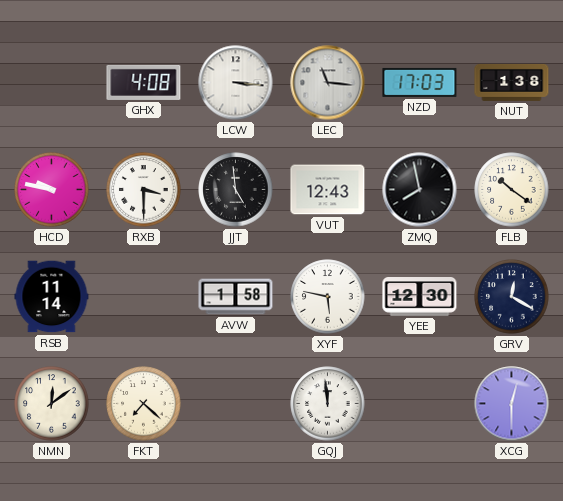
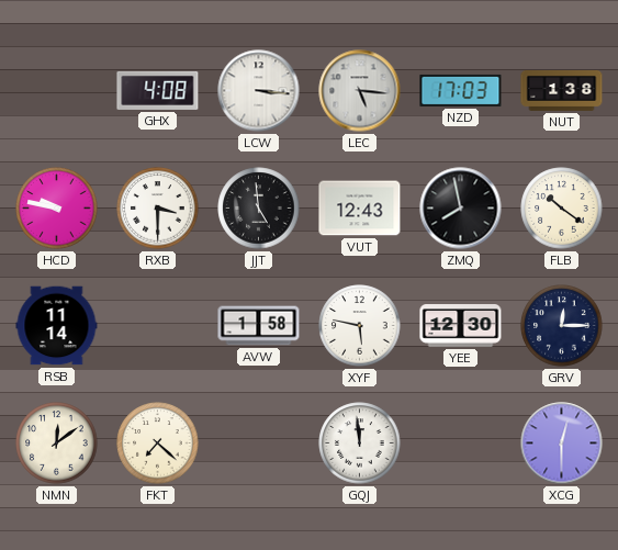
LEC: 11:16 -> 5:16
GRV: 12:20 -> 12:15
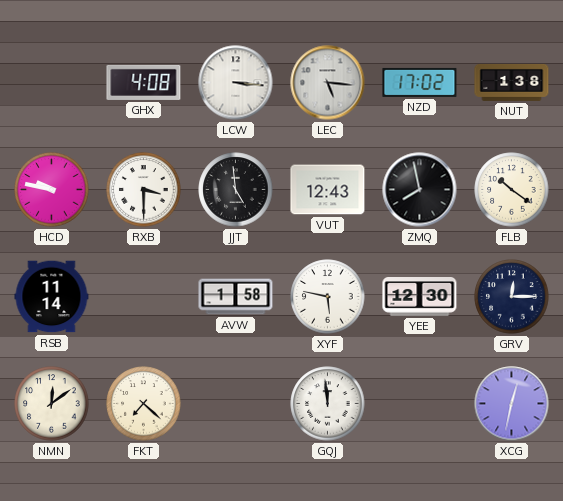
NZD: 17:03 -> 17:02
XCG: 12:30 -> 12:32
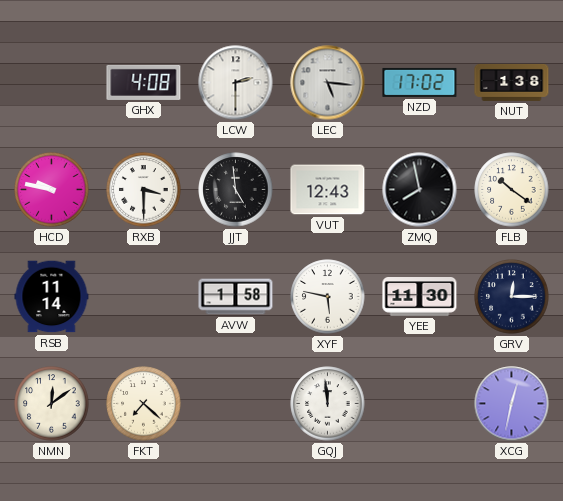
LCW: 3:16 -> 2:30
YEE: 12:30 -> 11:30
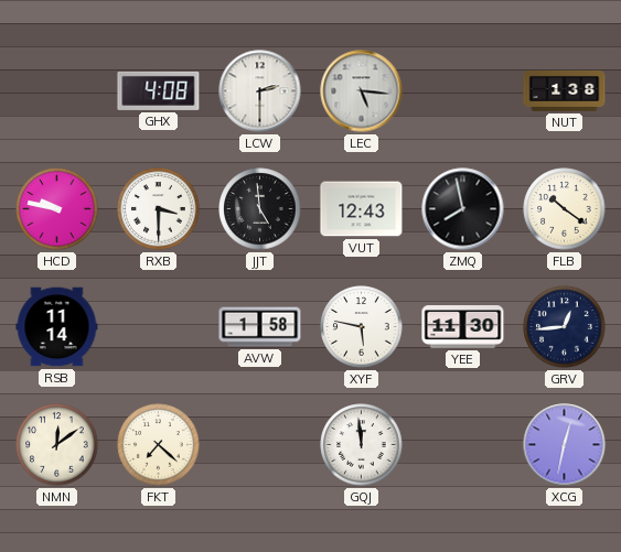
NZD: 17:02 -> none
GRV: 12:15 -> 12:44
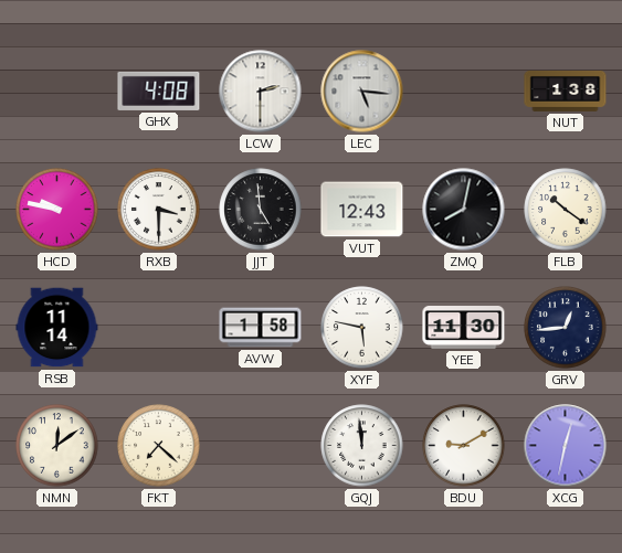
ZMQ: 7:58 -> 8:02
BDU: none -> 9:10
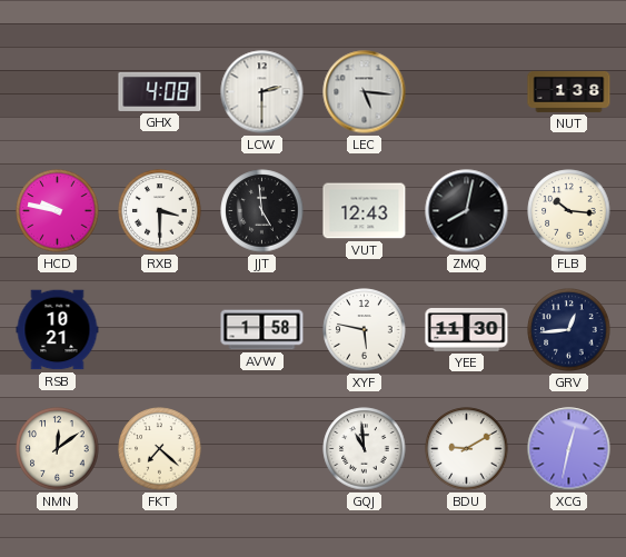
FLB: 10:21 -> 10:16
RSB: 11:14 -> 10:21
GQJ: 11:59 -> 10:59
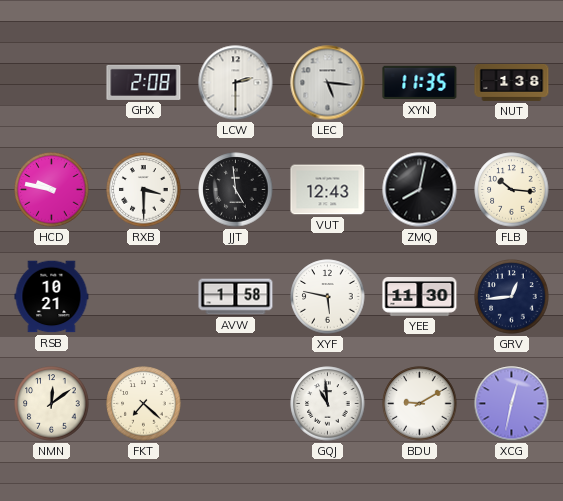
GHX: 4:08 -> 2:08
XYN: none -> 11:35
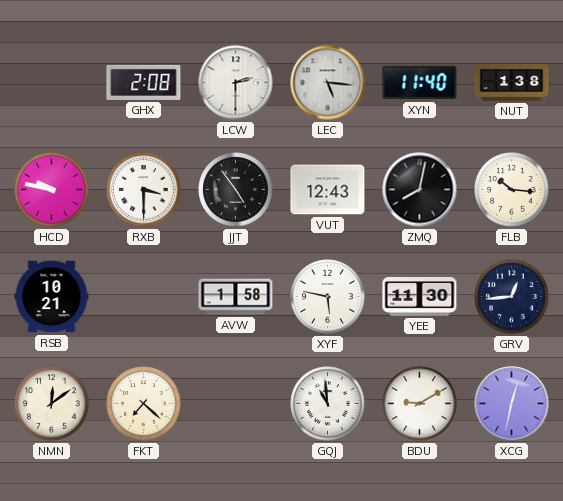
XYN: 11:35 -> 11:40
JJT: 4:59 -> 4:54
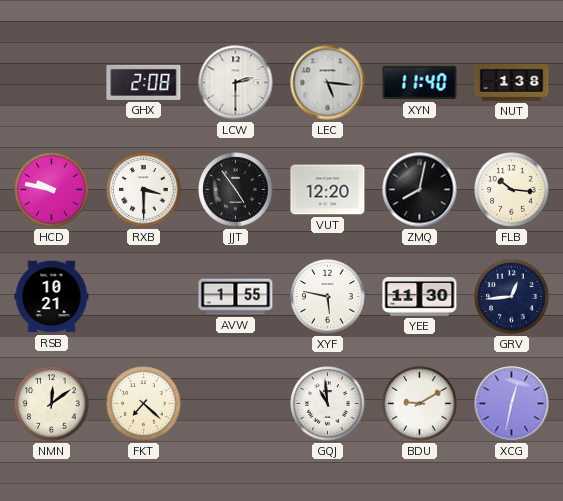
VUT: 12:43 -> 12:20
AVW: 1:58 -> 1:55
